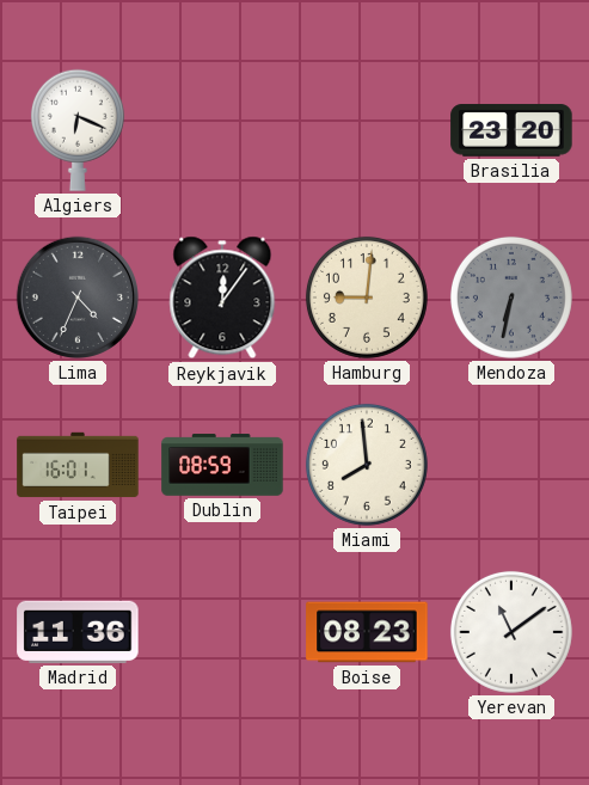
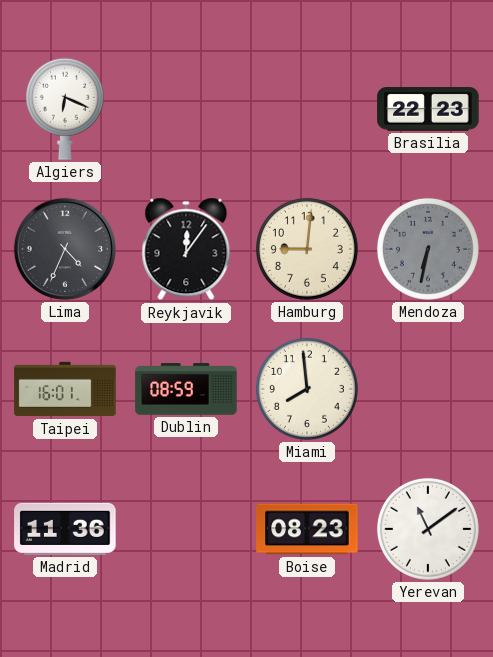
Brasilia: 23:20 -> 22:23
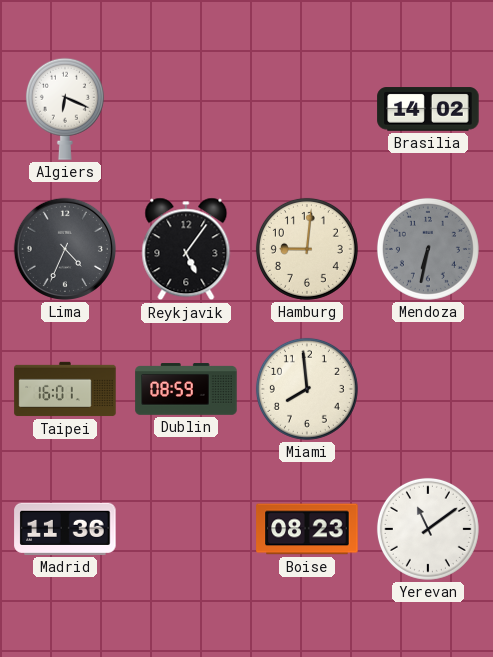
Brasilia: 22:23 -> 14:02
Reykjavik: 12:06 -> 5:06
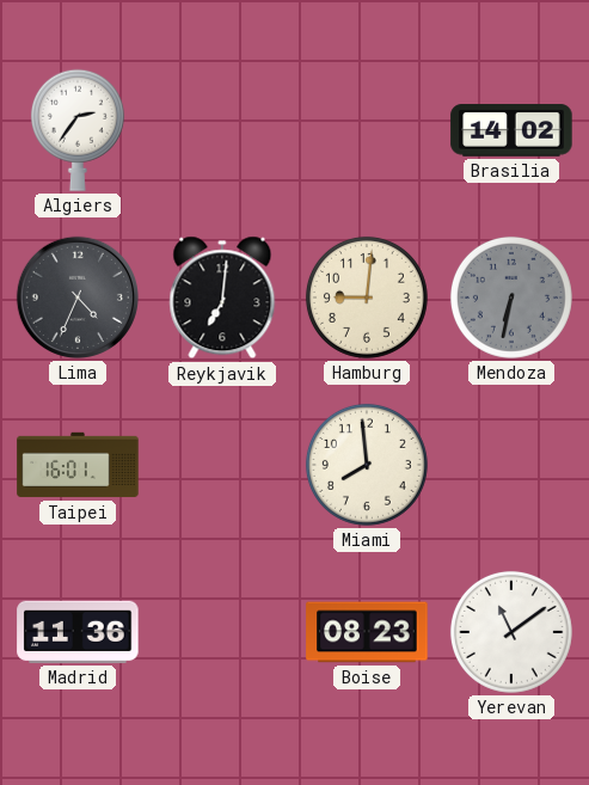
Algiers: 6:19 -> 2:36
Reykjavik: 5:06 -> 7:01
Dublin: 08:59 -> none
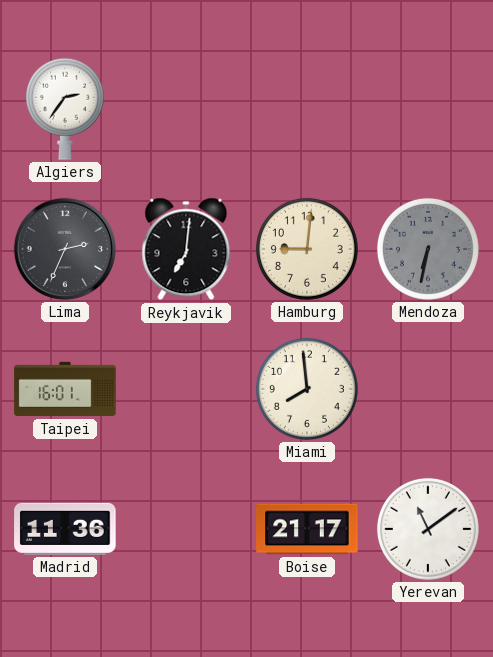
Brasilia: 14:02 -> none
Lima: 4:34 -> 2:34
Boise: 08:23 -> 21:17
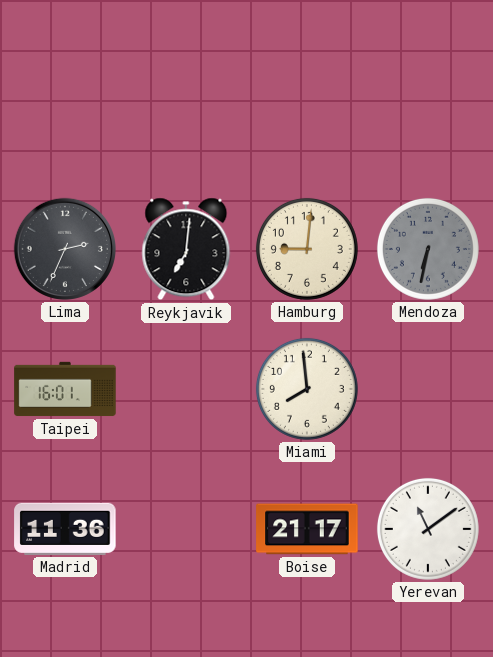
Algiers: 2:36 -> none
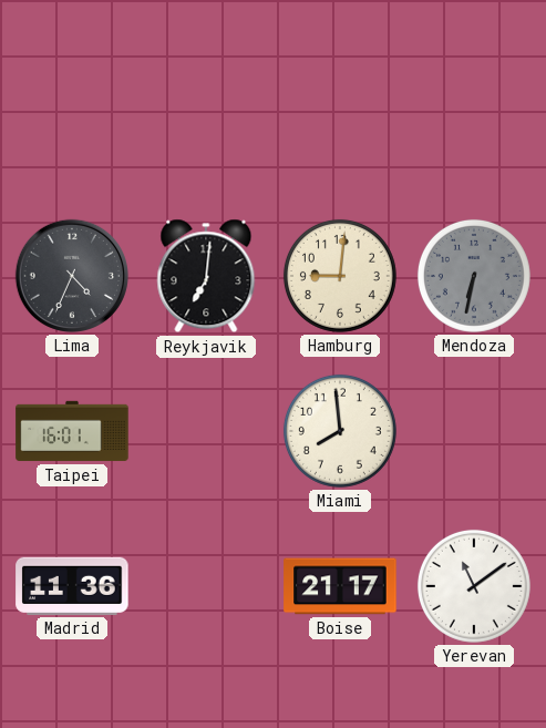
Lima: 2:34 -> 4:34
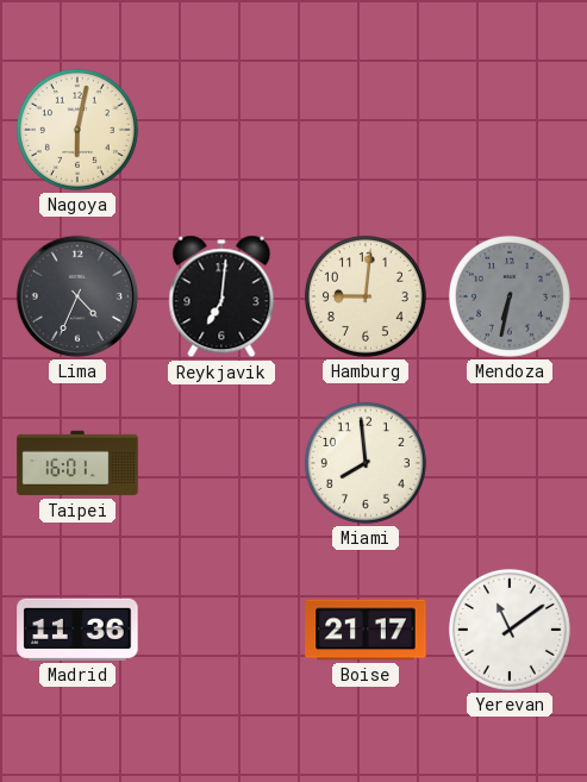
Nagoya: none -> 6:02
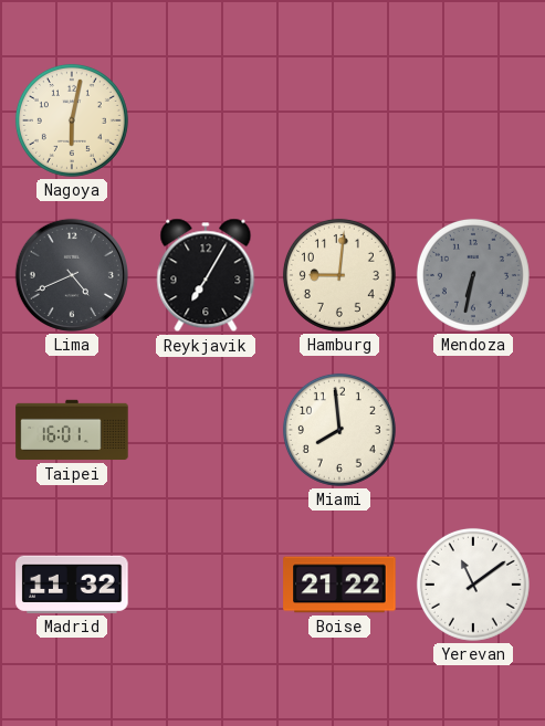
Lima: 4:34 -> 4:41
Reykjavik: 7:01 -> 7:05
Madrid: 11:36 -> 11:32
Boise: 21:17 -> 21:22
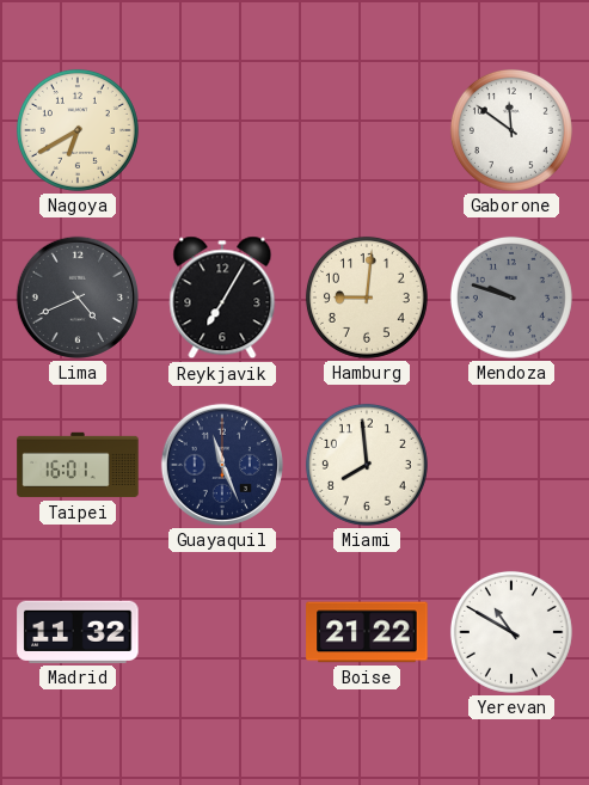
Nagoya: 6:02 -> 6:40
Gaborone: none -> 11:51
Mendoza: 6:32 -> 9:48
Guayaquil: none -> 11:26
Yerevan: 11:09 -> 10:50
